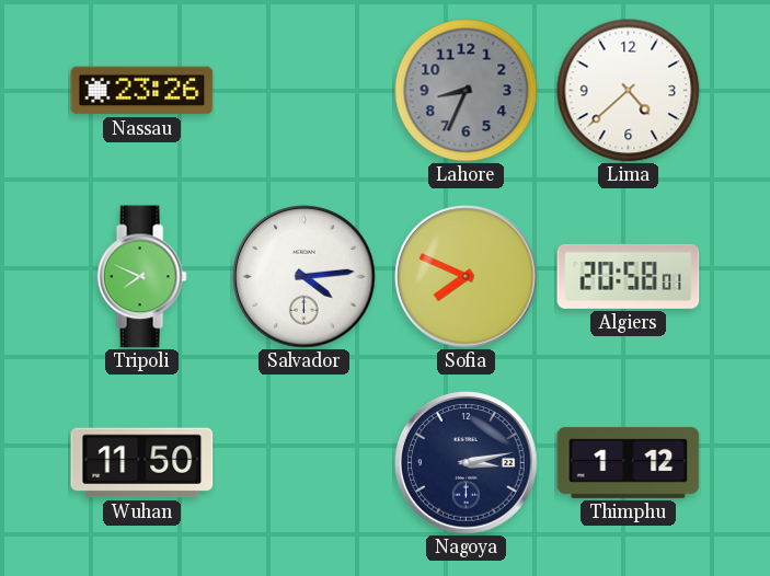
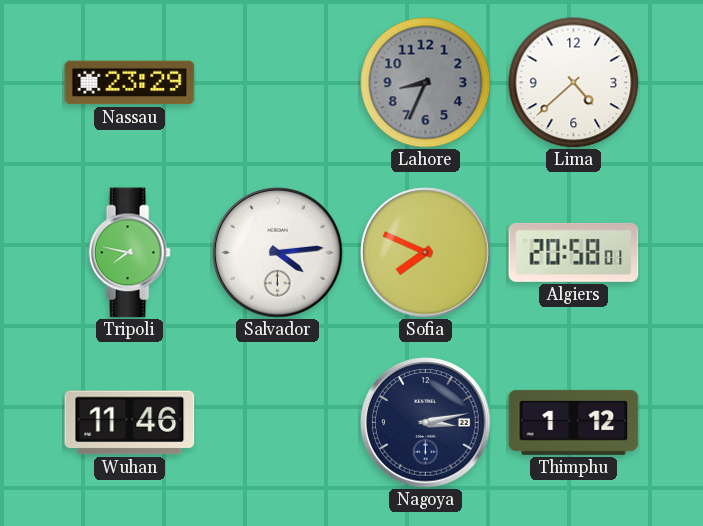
Nassau: 23:26 -> 23:29
Tripoli: 7:49 -> 7:47
Wuhan: 11:50 -> 11:46
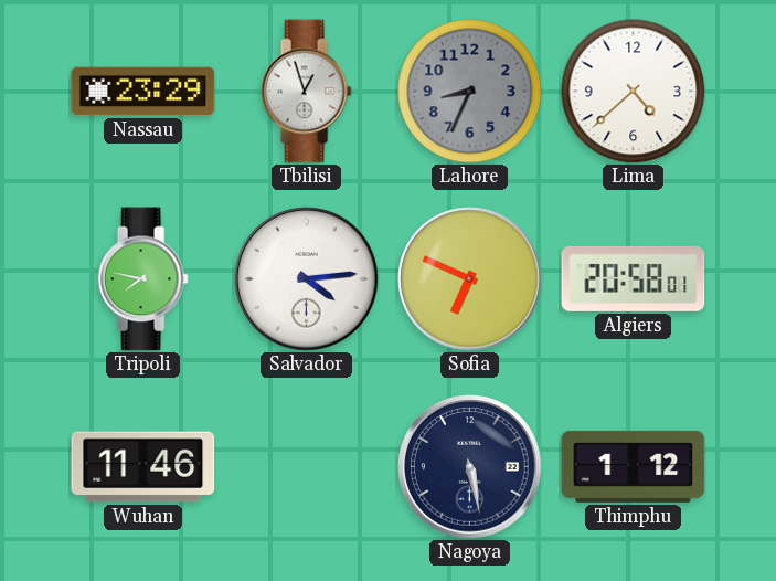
Tbilisi: none -> 12:57
Sofia: 7:49 -> 6:49
Nagoya: 3:13 -> 5:28
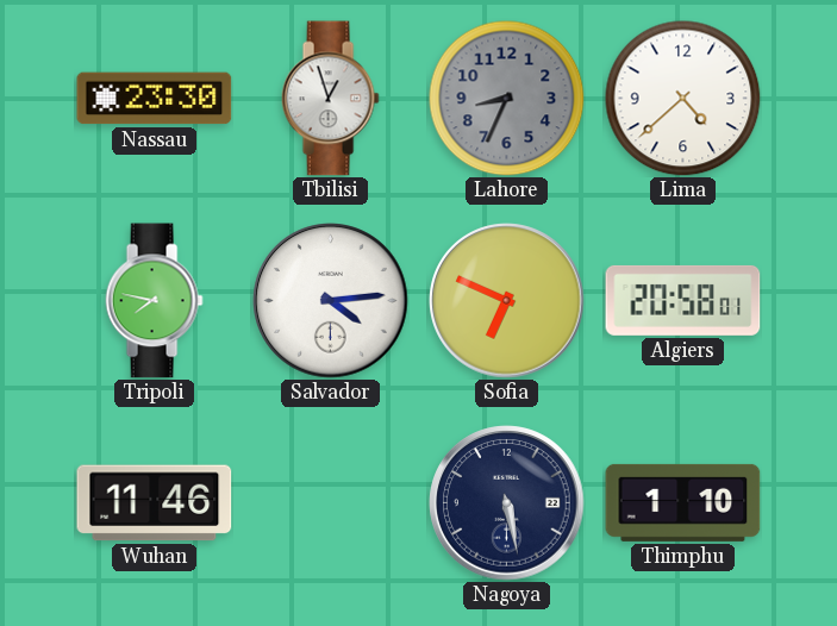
Nassau: 23:29 -> 23:30
Thimphu: 1:12 -> 1:10
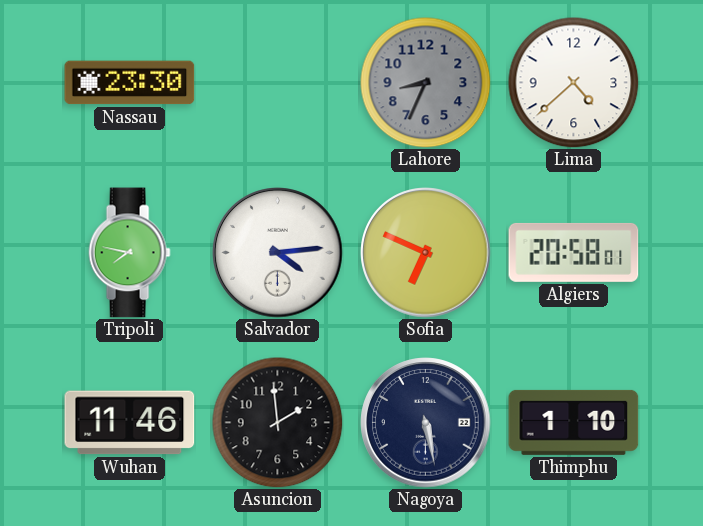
Tbilisi: 12:57 -> none
Asuncion: none -> 1:59
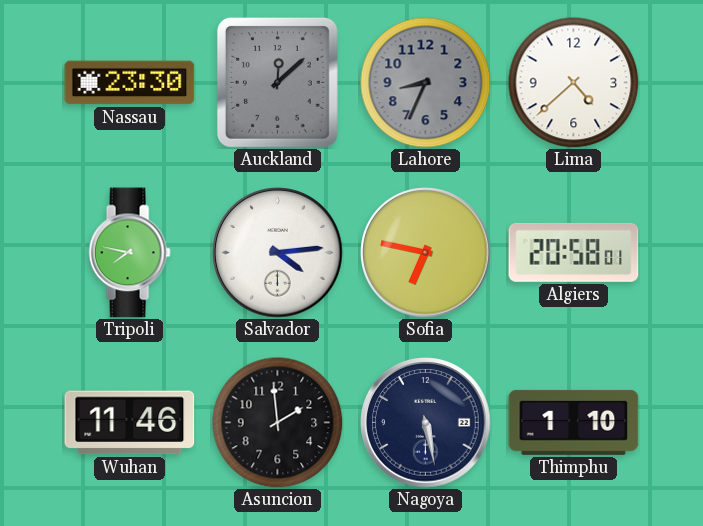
Auckland: none -> 12:08
Sofia: 6:49 -> 6:47
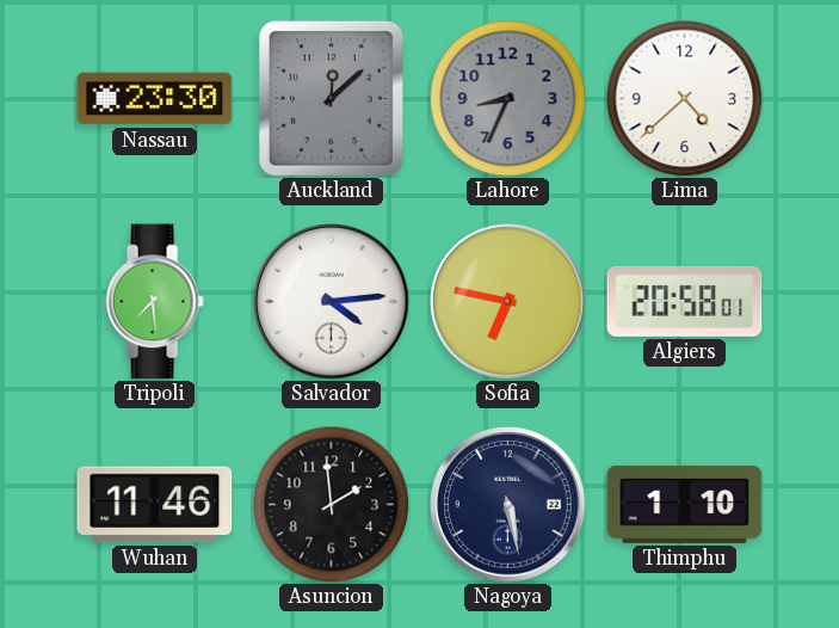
Tripoli: 7:47 -> 7:29
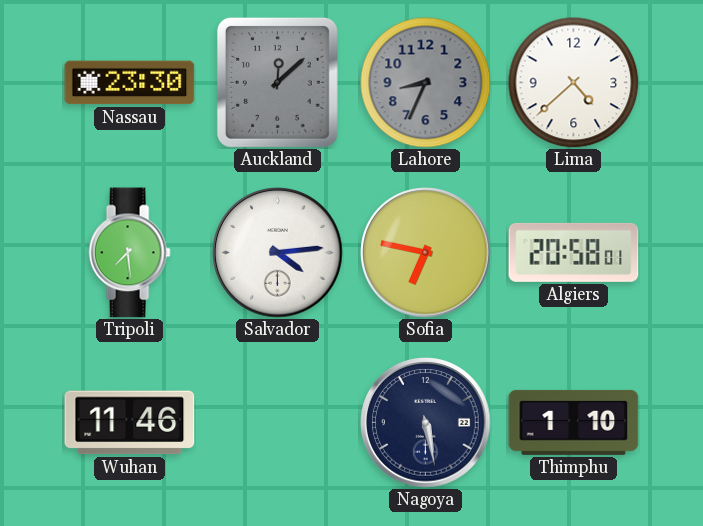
Asuncion: 1:59 -> none
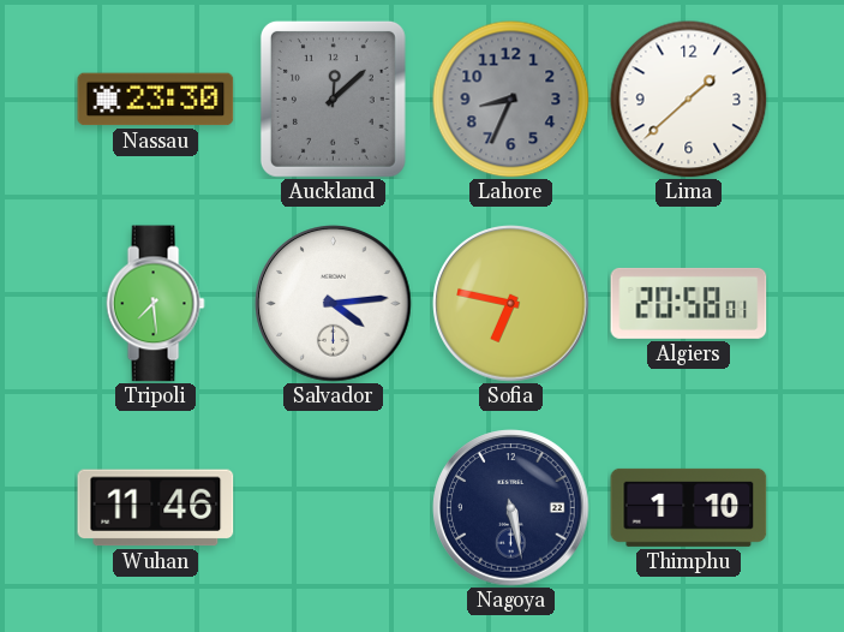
Lima: 4:38 -> 1:38
